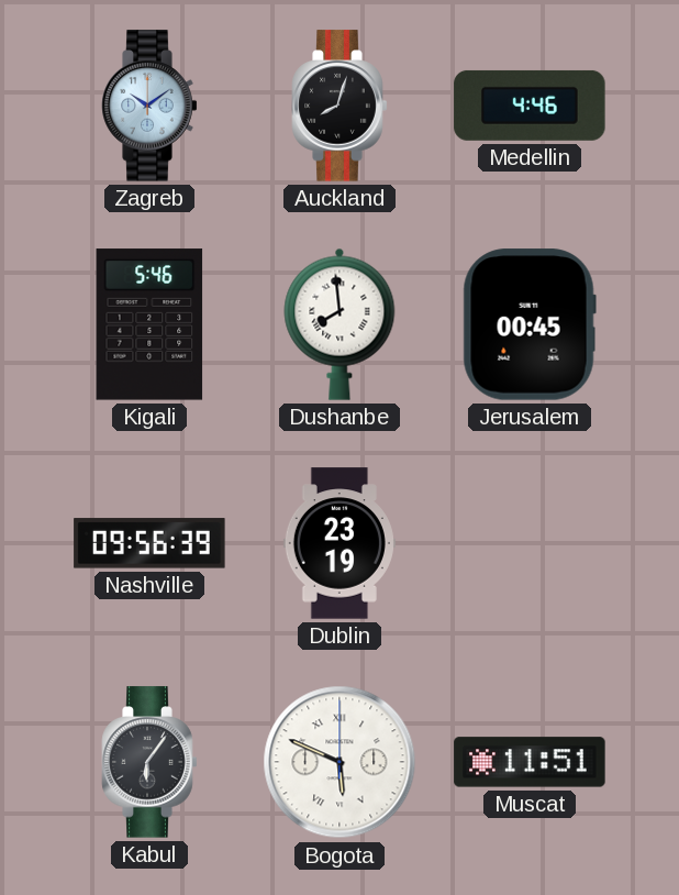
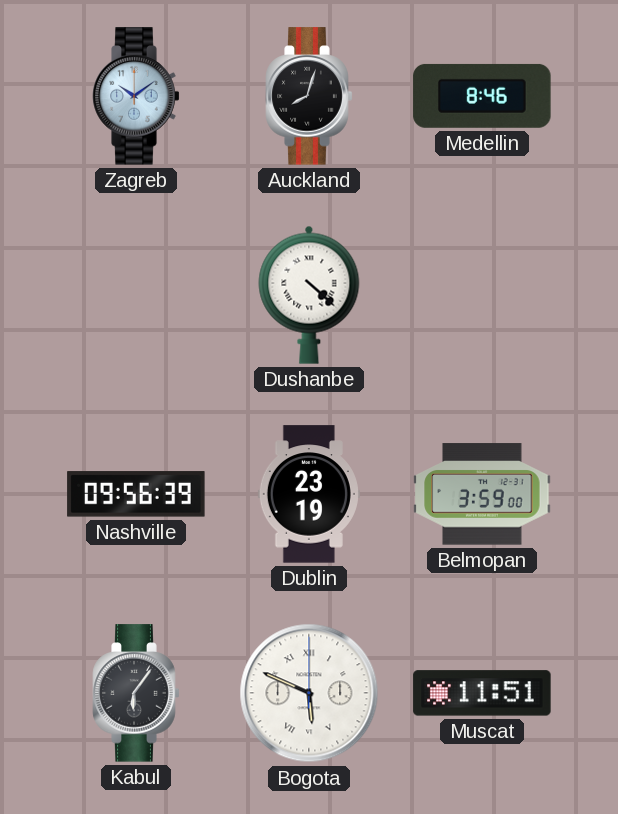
Medellin: 4:46 -> 8:46
Kigali: 5:46 -> none
Dushanbe: 7:59 -> 4:22
Jerusalem: 00:45 -> none
Belmopan: none -> 3:59
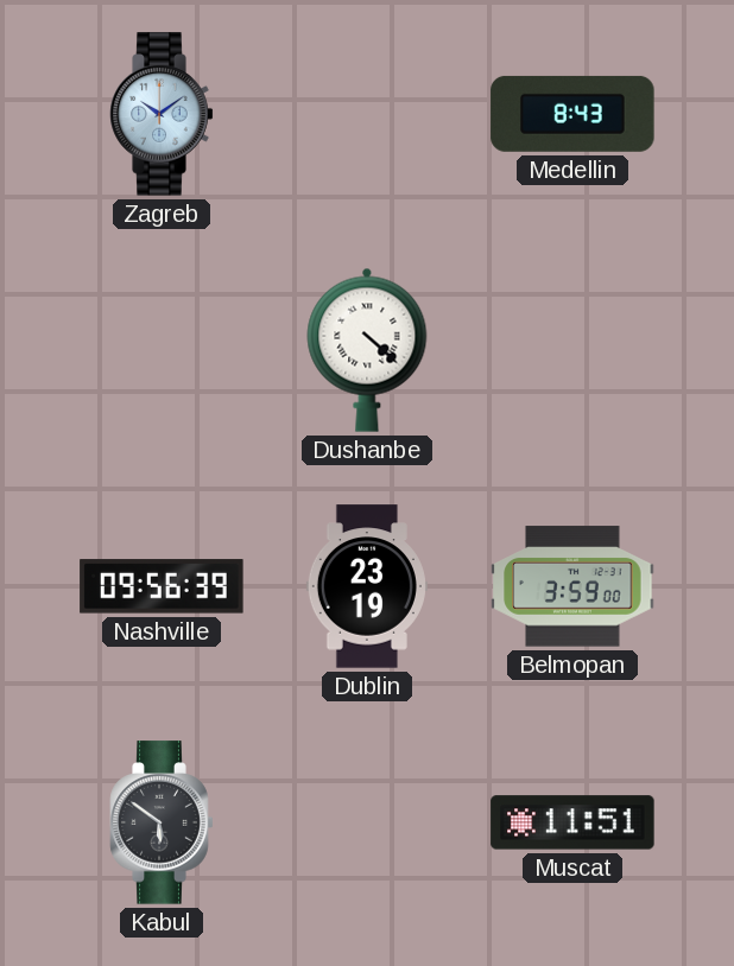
Auckland: 8:03 -> none
Medellin: 8:46 -> 8:43
Kabul: 6:06 -> 5:51
Bogota: 5:49 -> none
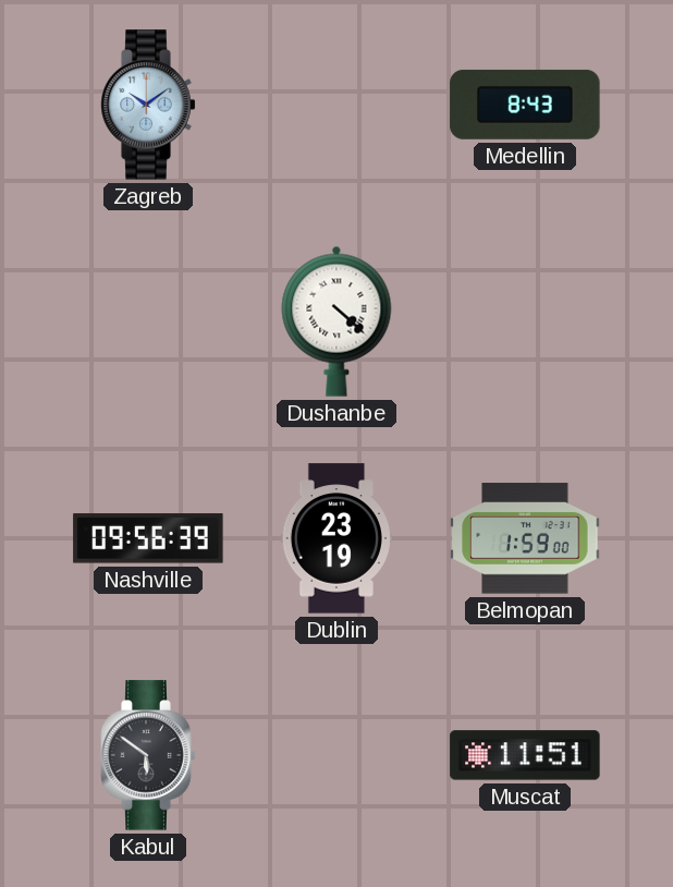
Belmopan: 3:59 -> 1:59
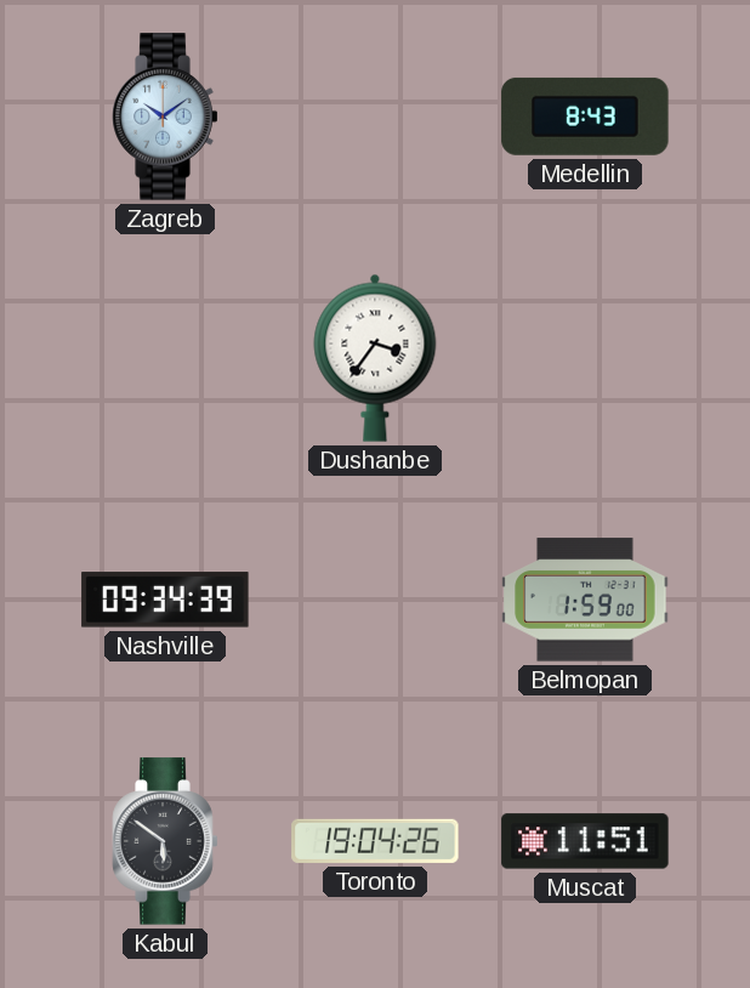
Dushanbe: 4:22 -> 3:36
Nashville: 09:56 -> 09:34
Dublin: 23:19 -> none
Toronto: none -> 19:04
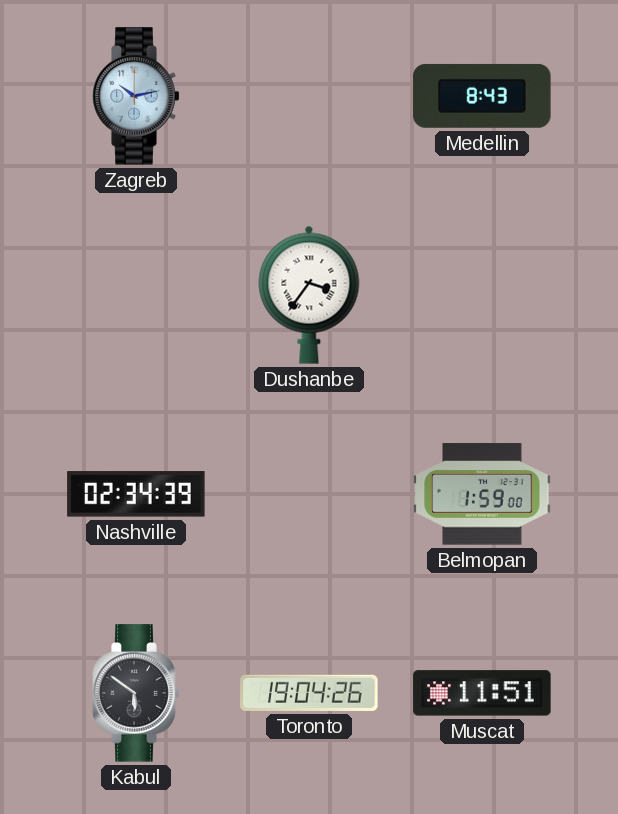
Zagreb: 10:09 -> 10:13
Nashville: 09:34 -> 02:34
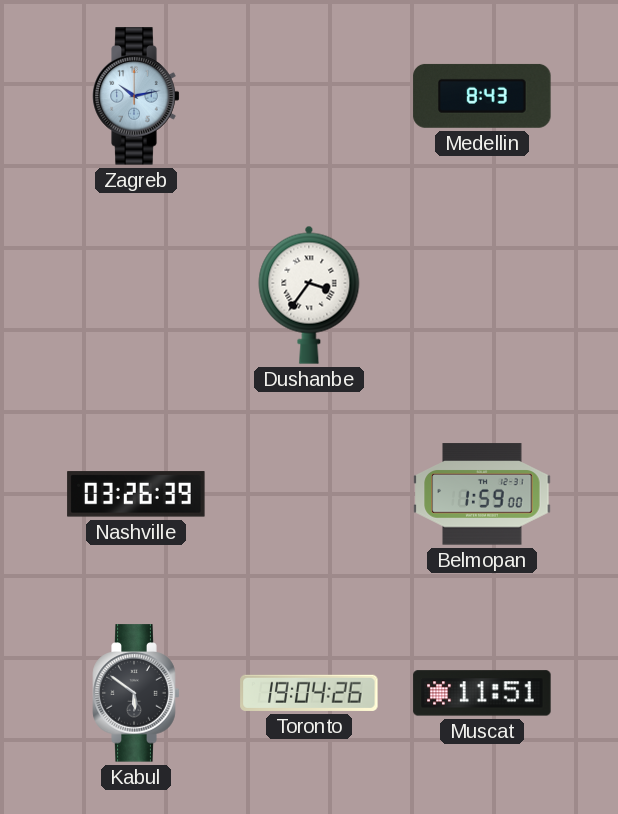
Nashville: 02:34 -> 03:26
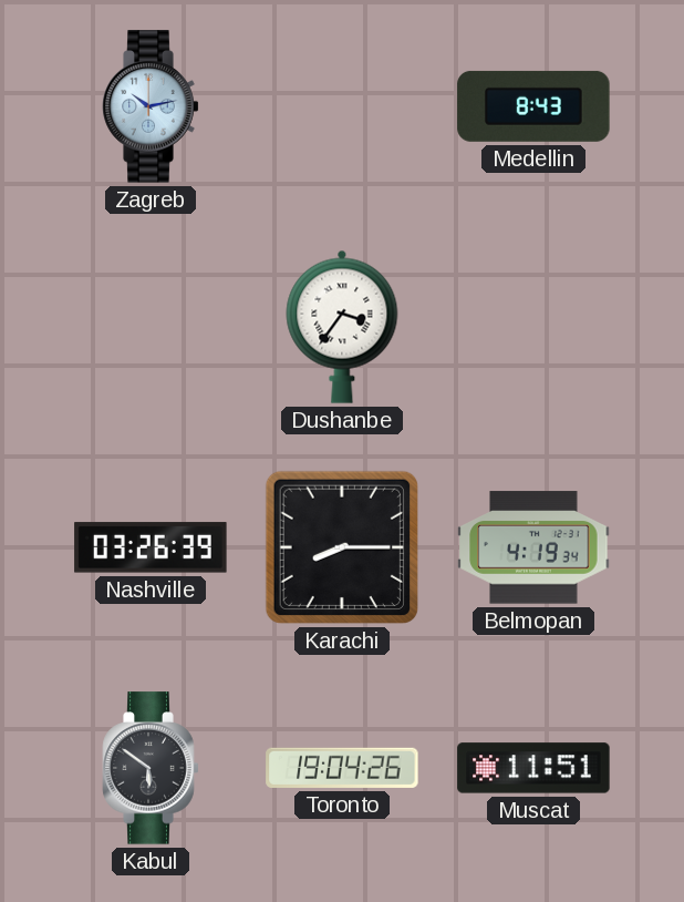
Karachi: none -> 8:15
Belmopan: 1:59 -> 4:19
